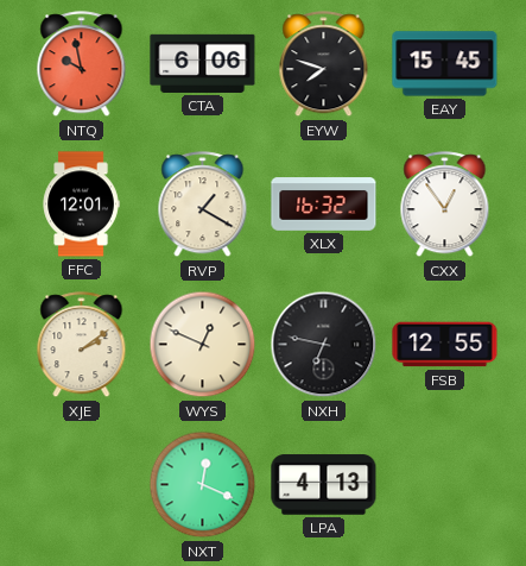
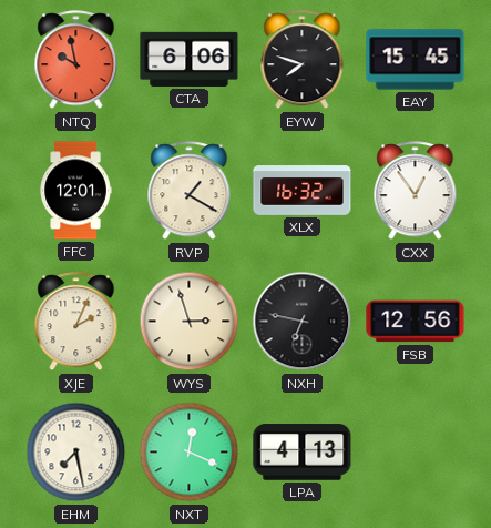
XJE: 2:09 -> 2:04
WYS: 12:49 -> 2:57
FSB: 12:55 -> 12:56
EHM: none -> 7:28
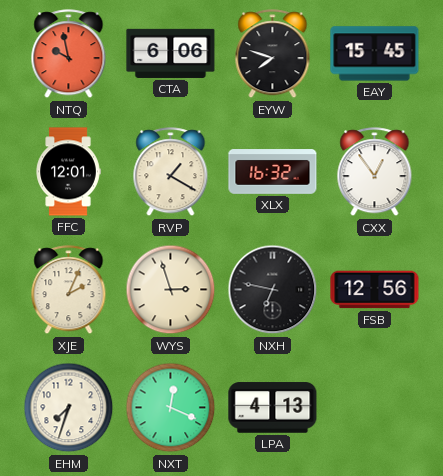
EHM: 7:28 -> 7:33
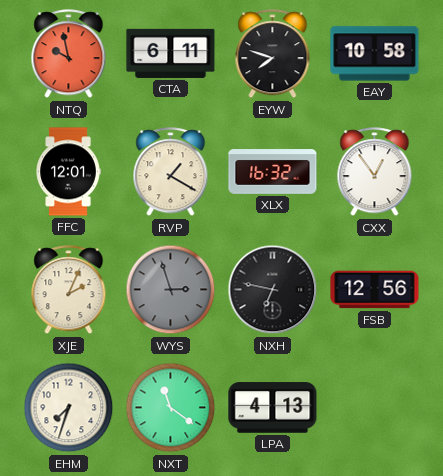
CTA: 6:06 -> 6:11
EAY: 15:45 -> 10:58
WYS dial: cream -> grey
NXT: 12:19 -> 11:21
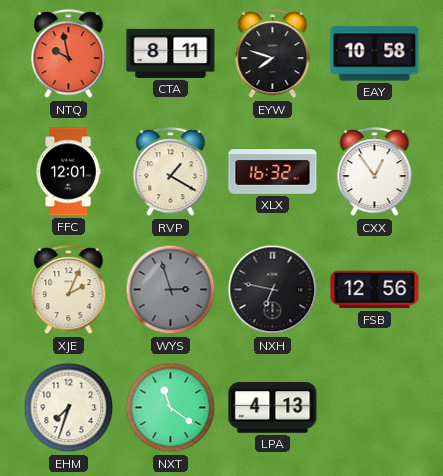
CTA: 6:11 -> 8:11
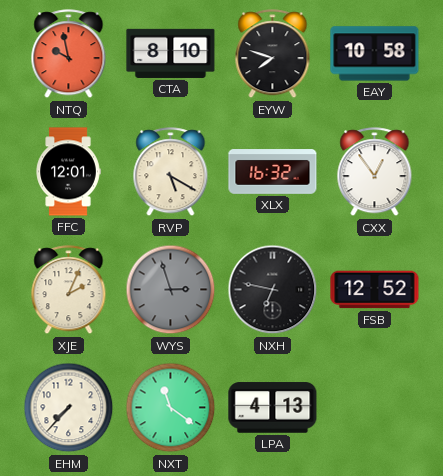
CTA: 8:11 -> 8:10
RVP: 1:20 -> 5:20
FSB: 12:56 -> 12:52
EHM: 7:33 -> 7:37
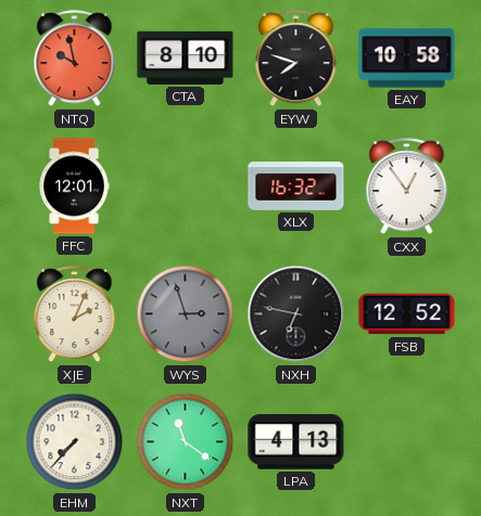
RVP: 5:20 -> none
